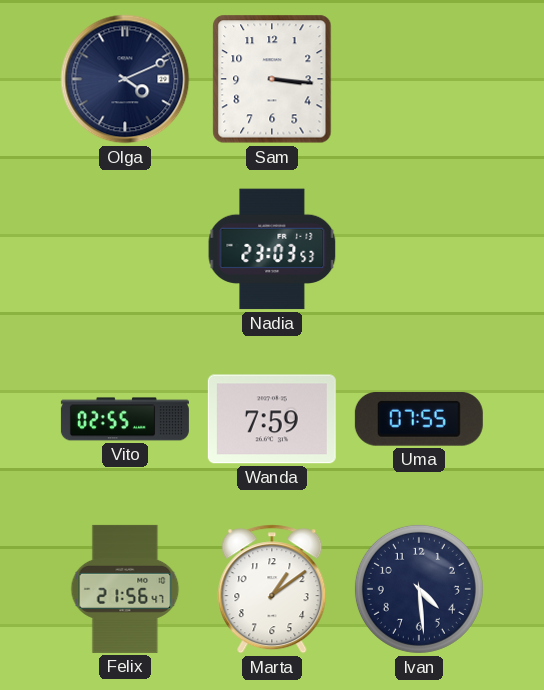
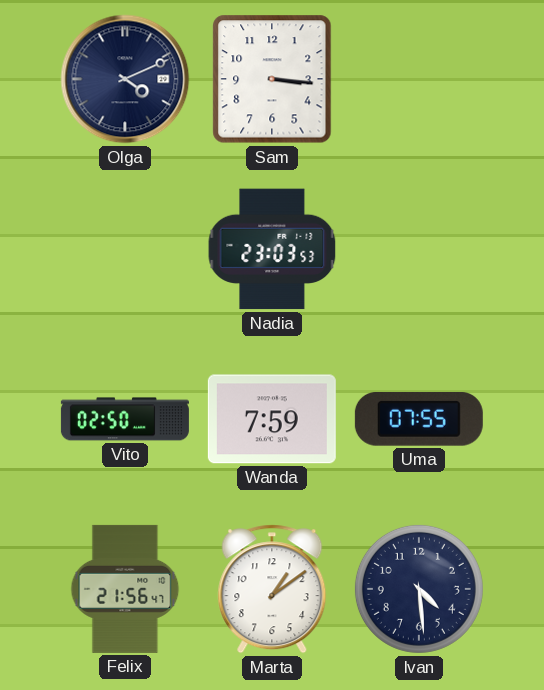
Vito: 02:55 -> 02:50
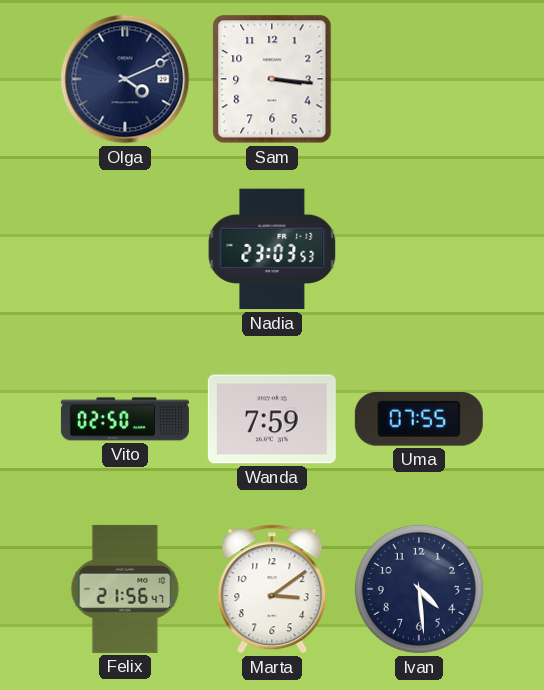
Marta: 1:09 -> 3:09
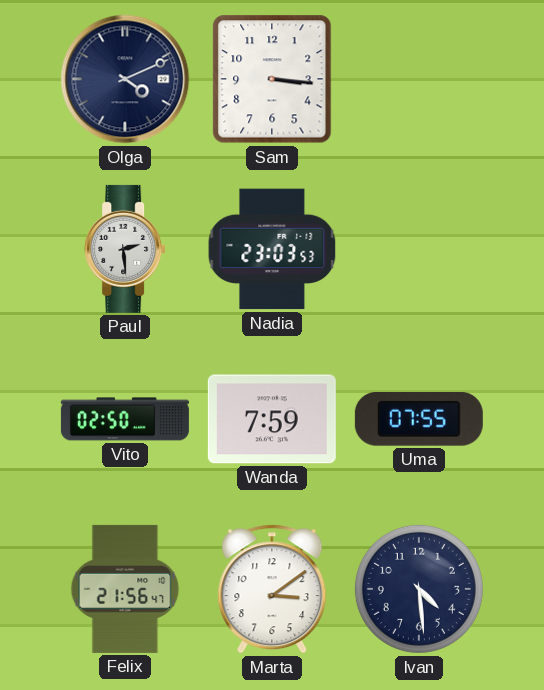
Paul: none -> 2:29
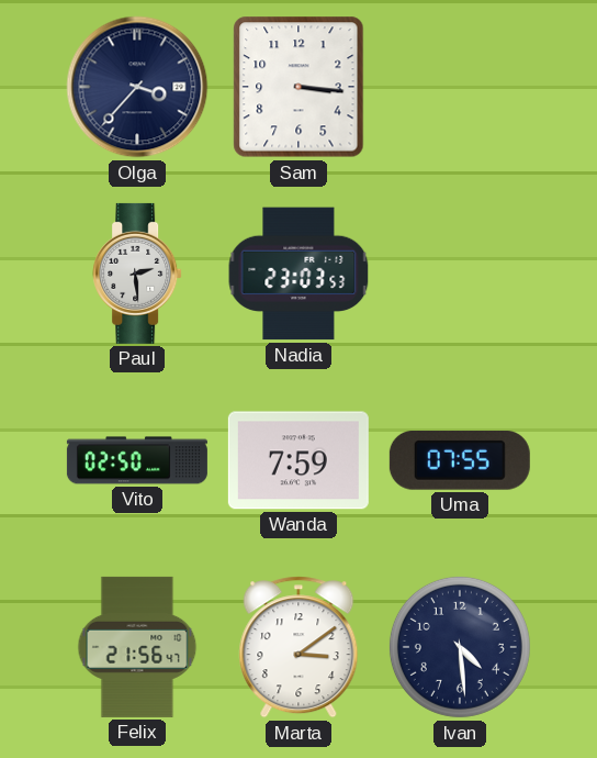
Olga: 4:11 -> 3:37
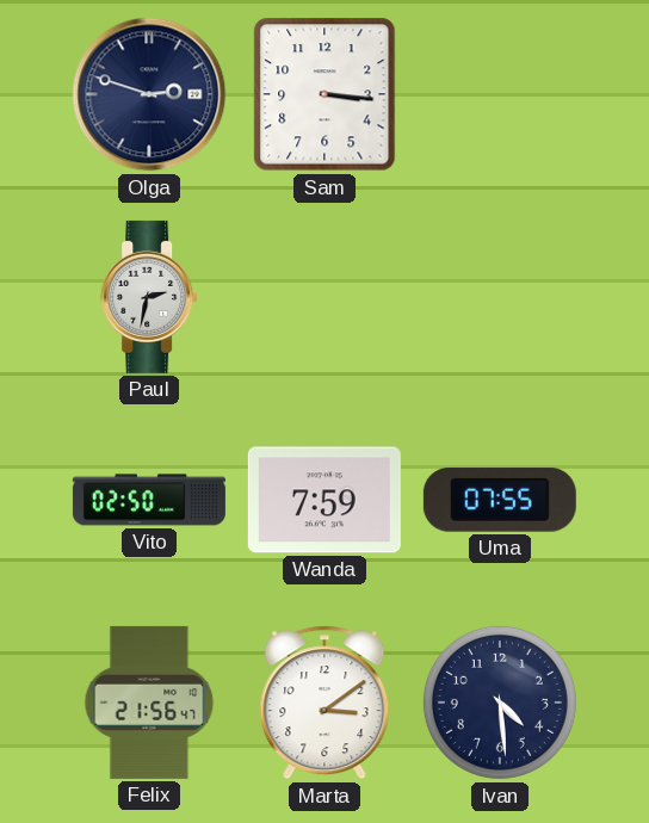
Olga: 3:37 -> 2:48
Paul: 2:29 -> 2:32
Nadia: 23:03 -> none
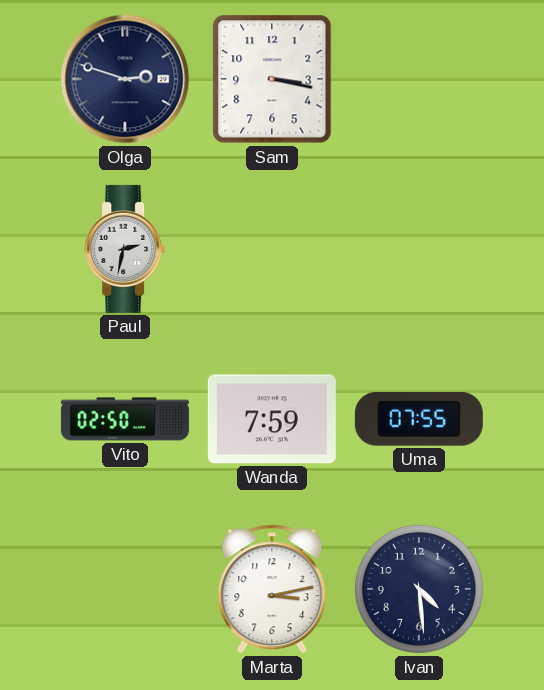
Sam: 3:16 -> 3:17
Felix: 21:56 -> none
Marta: 3:09 -> 3:13
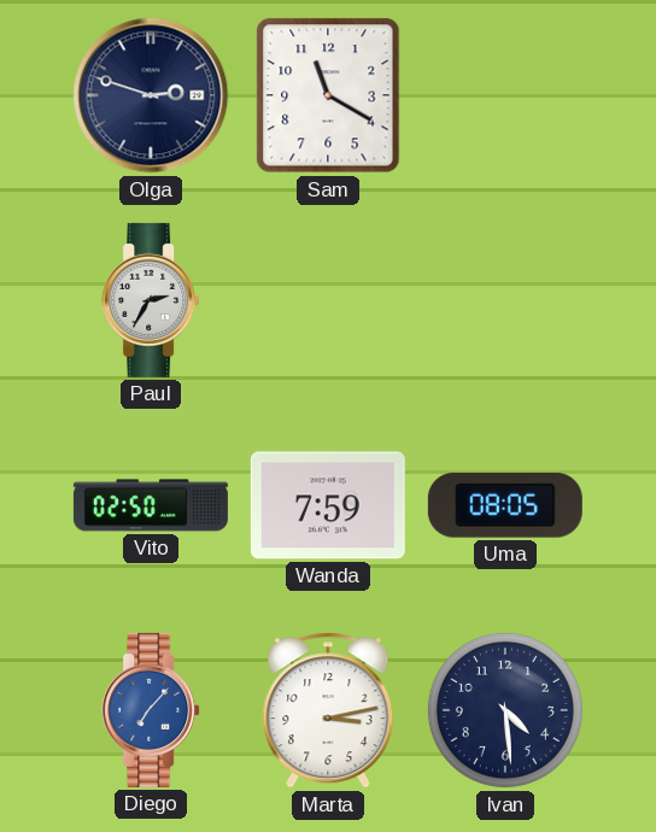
Sam: 3:17 -> 11:20
Paul: 2:32 -> 2:35
Uma: 07:55 -> 08:05
Diego: none -> 7:07
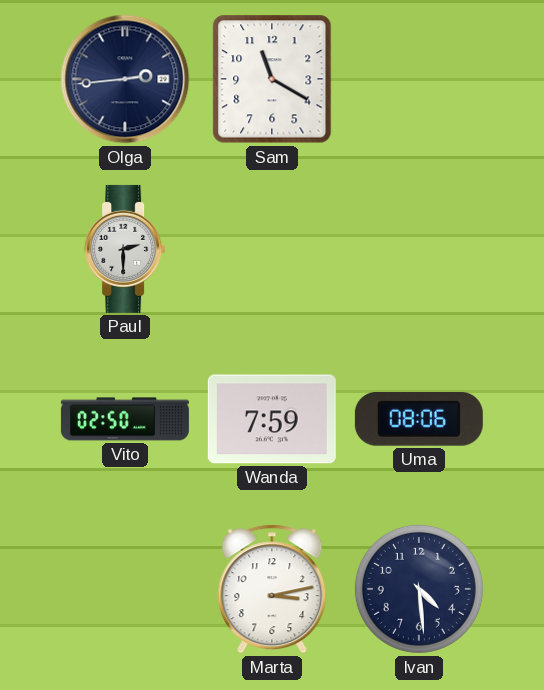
Olga: 2:48 -> 2:44
Paul: 2:35 -> 2:30
Uma: 08:05 -> 08:06
Diego: 7:07 -> none
